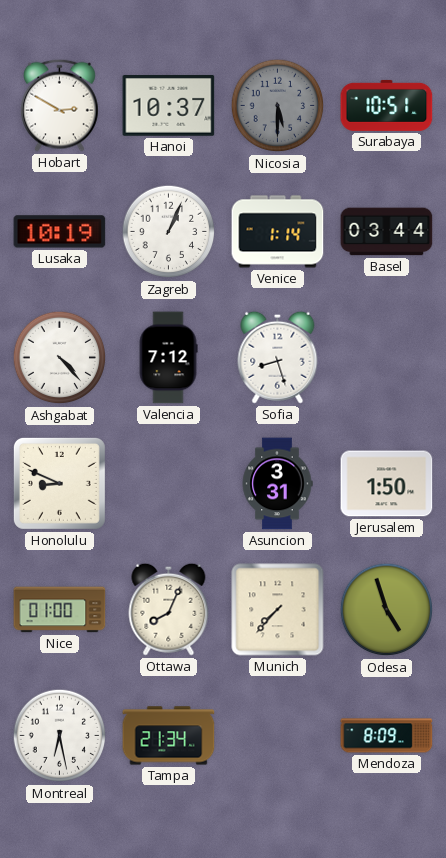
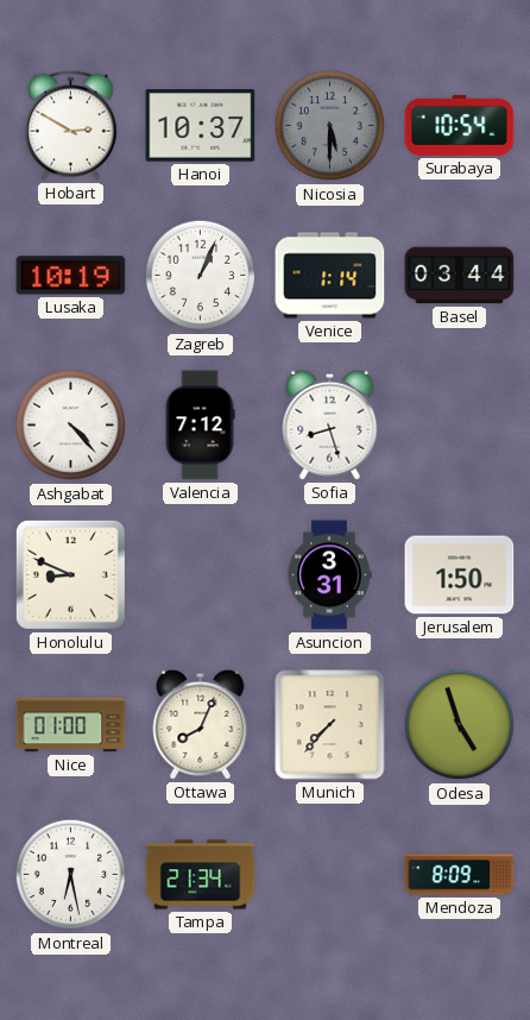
Surabaya: 10:51 -> 10:54
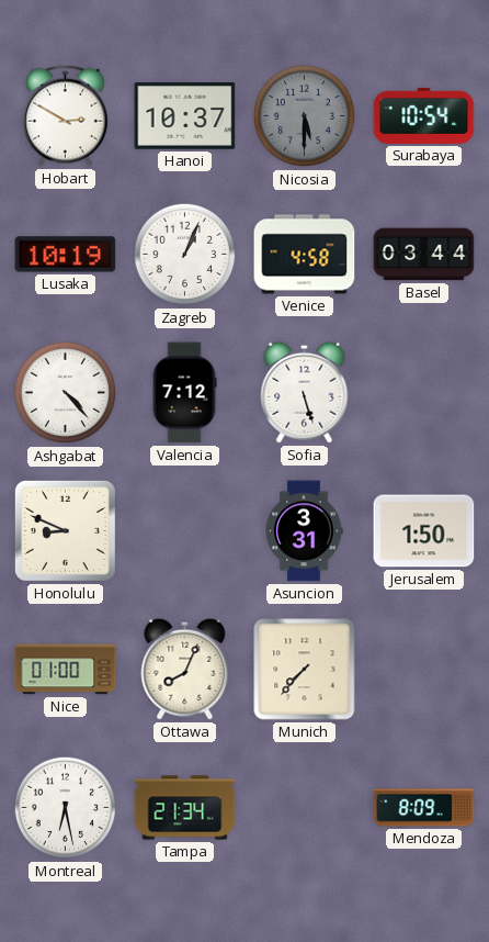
Venice: 1:14 -> 4:58
Sofia: 8:27 -> 5:27
Odesa: 4:57 -> none
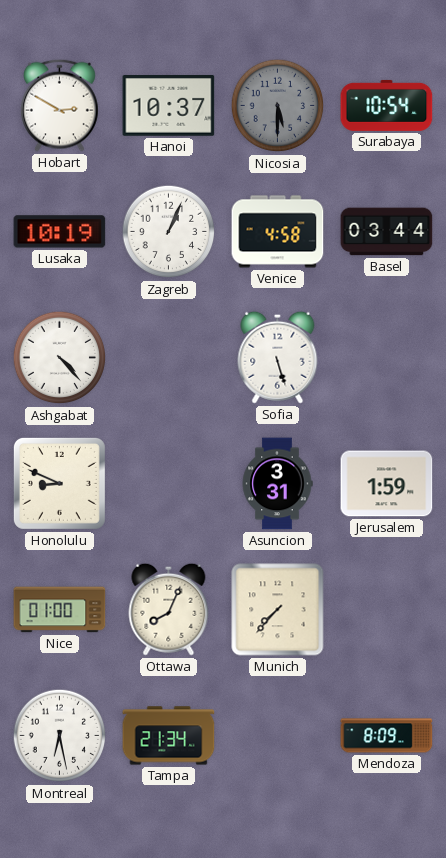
Valencia: 7:12 -> none
Jerusalem: 1:50 -> 1:59
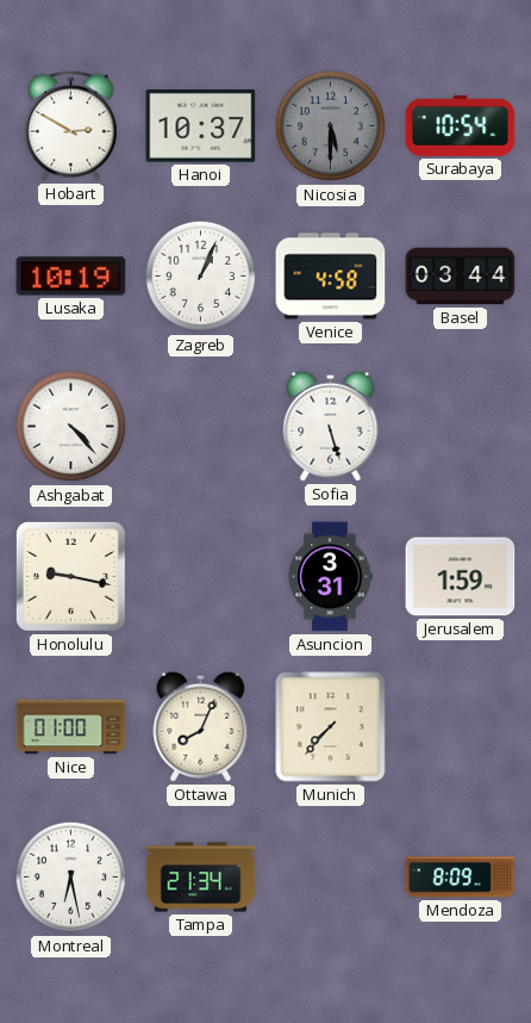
Honolulu: 8:49 -> 9:17
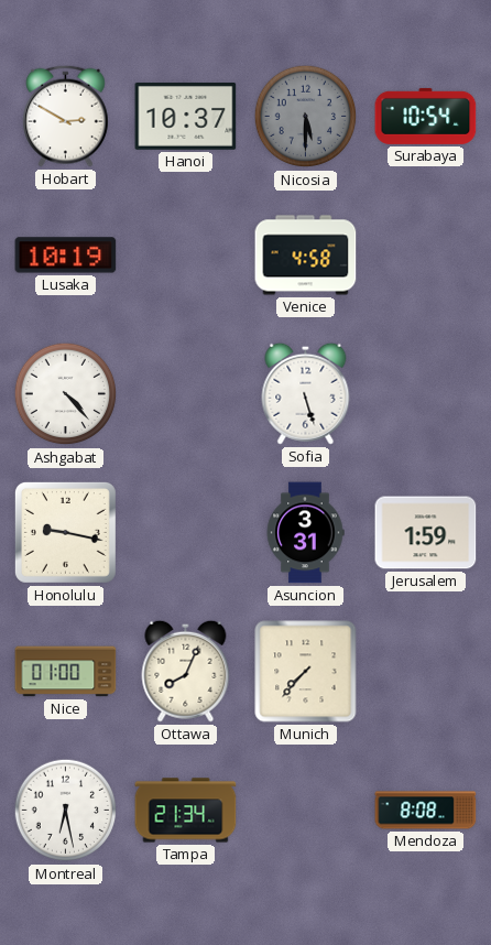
Zagreb: 1:04 -> none
Basel: 03:44 -> none
Mendoza: 8:09 -> 8:08
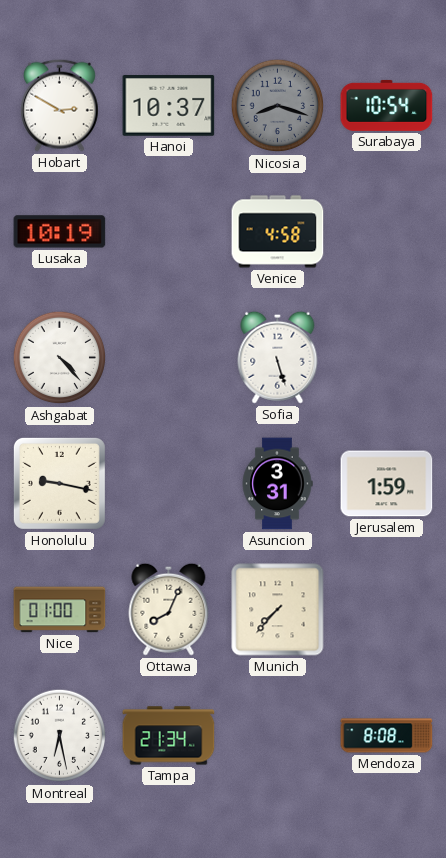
Nicosia: 5:30 -> 8:18
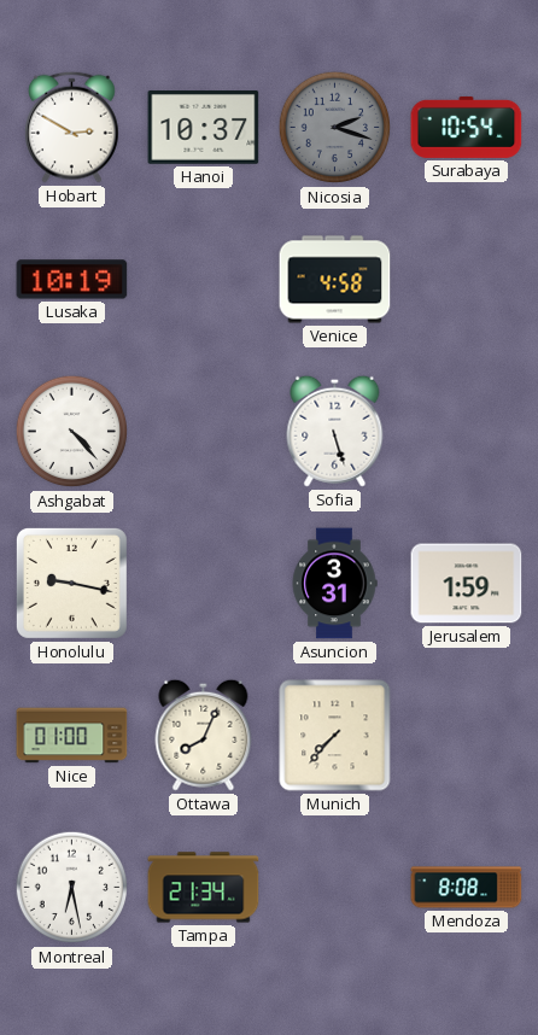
Nicosia: 8:18 -> 2:18
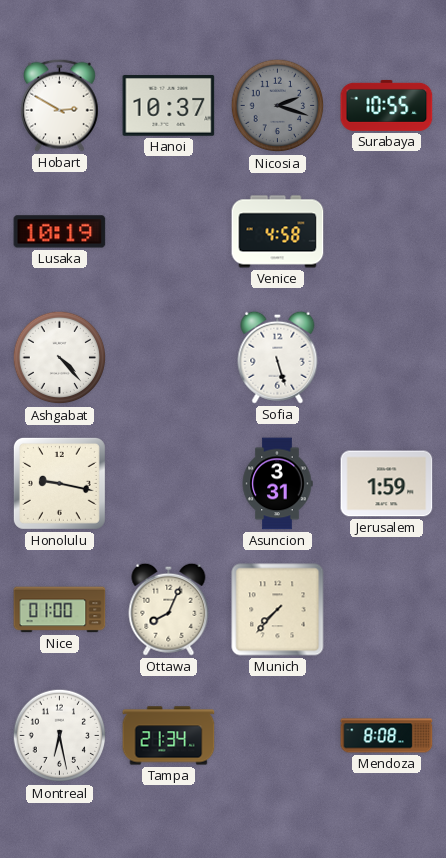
Surabaya: 10:54 -> 10:55
